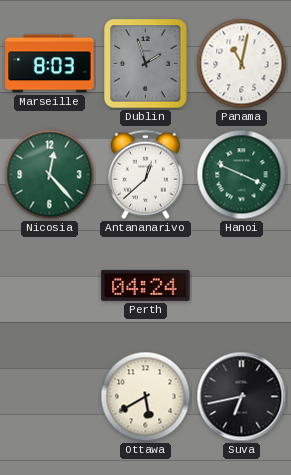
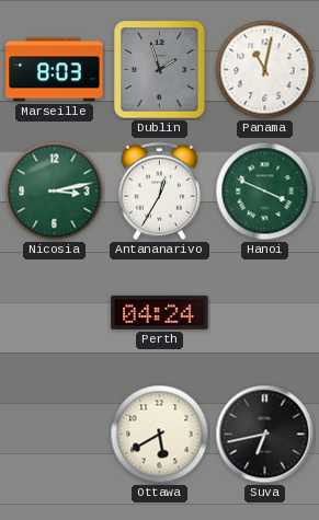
Nicosia: 12:23 -> 3:13
Antananarivo: 12:38 -> 12:35
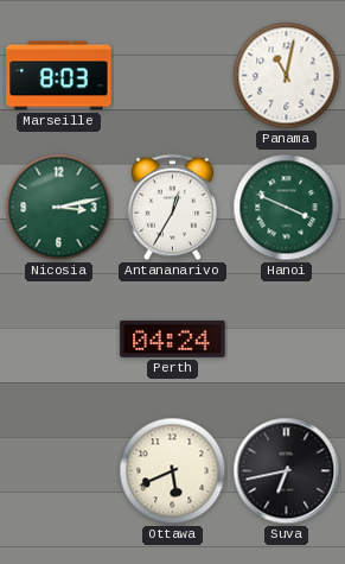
Dublin: 1:57 -> none
Ottawa: 5:40 -> 5:41
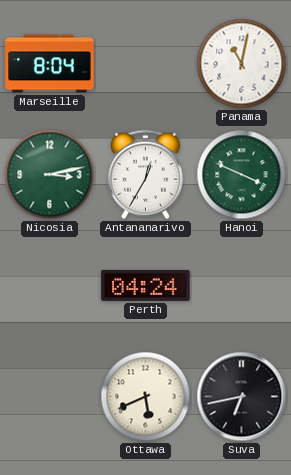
Marseille: 8:03 -> 8:04
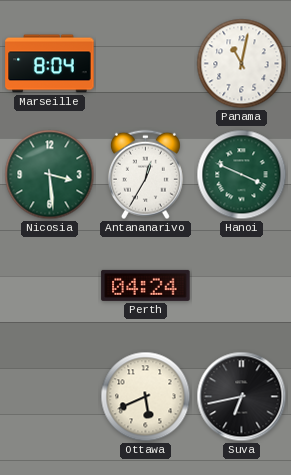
Nicosia: 3:13 -> 3:29
